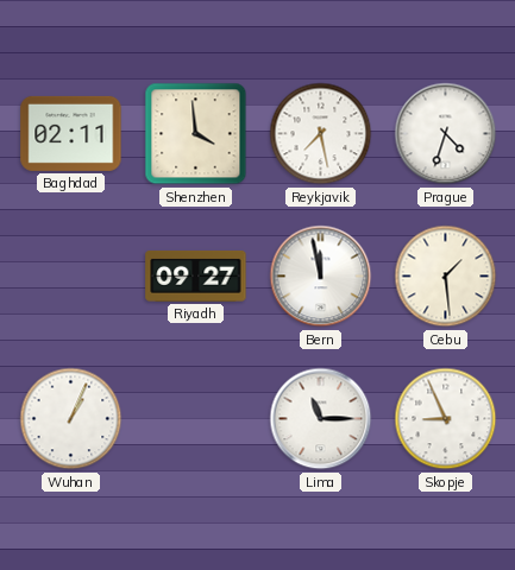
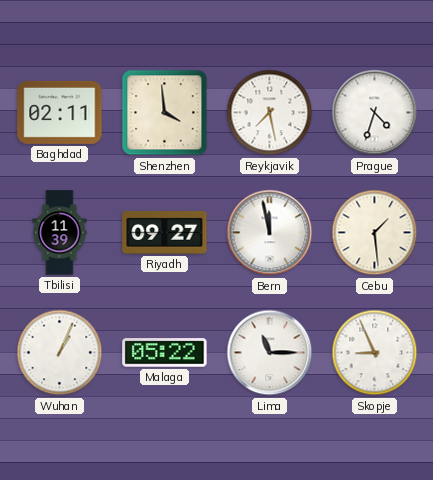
Tbilisi: none -> 11:39
Malaga: none -> 05:22
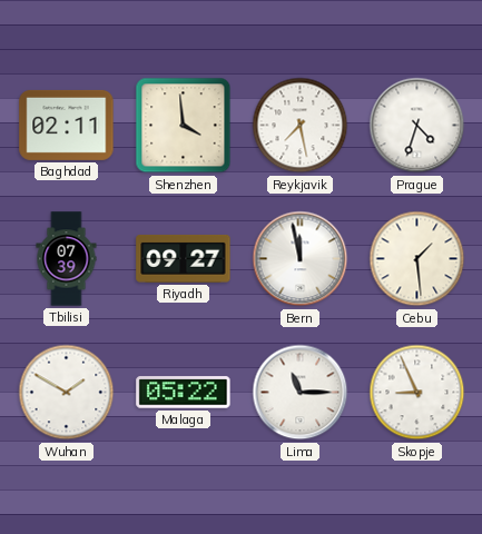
Tbilisi: 11:39 -> 07:39
Wuhan: 1:04 -> 1:50
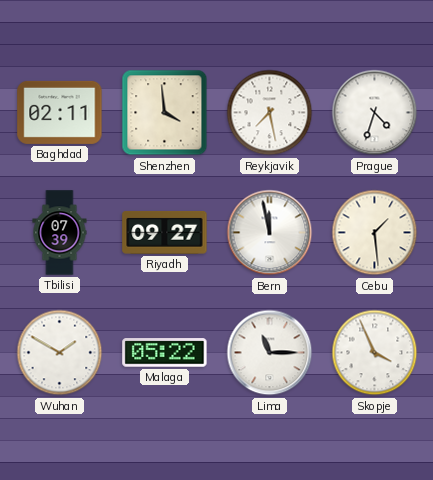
Skopje: 8:56 -> 3:56
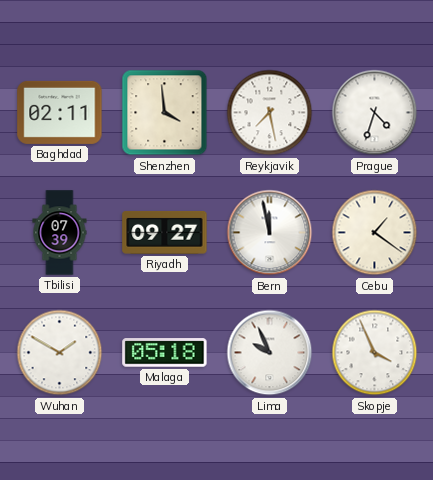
Cebu: 1:29 -> 1:21
Malaga: 05:22 -> 05:18
Lima: 11:15 -> 9:56
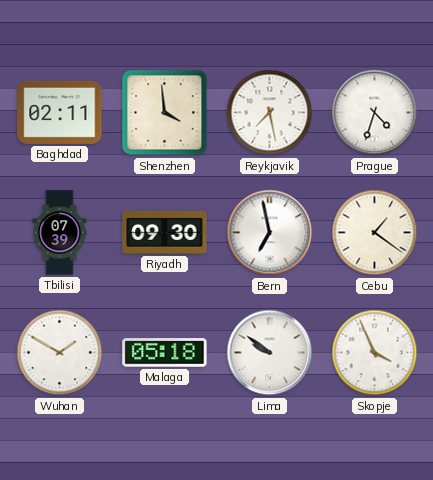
Riyadh: 09:27 -> 09:30
Bern: 11:58 -> 6:58
Lima: 9:56 -> 9:51
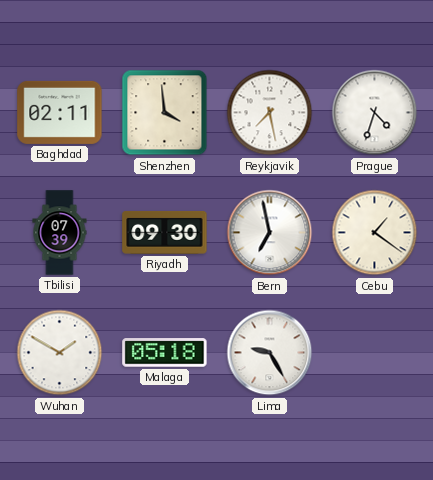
Lima: 9:51 -> 9:25
Skopje: 3:56 -> none
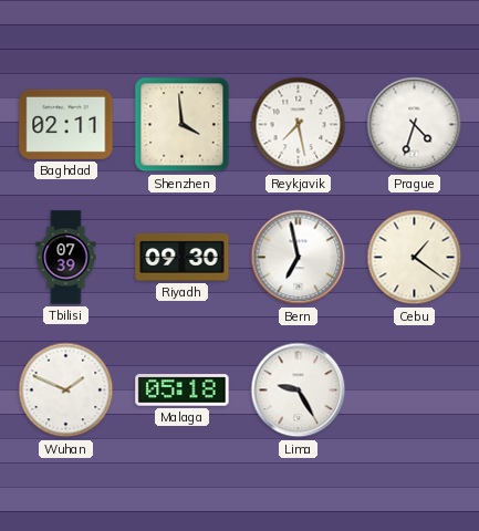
Wuhan: 1:50 -> 1:49
